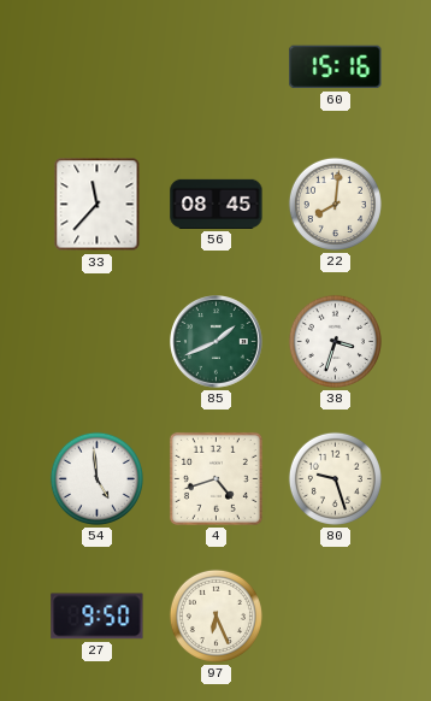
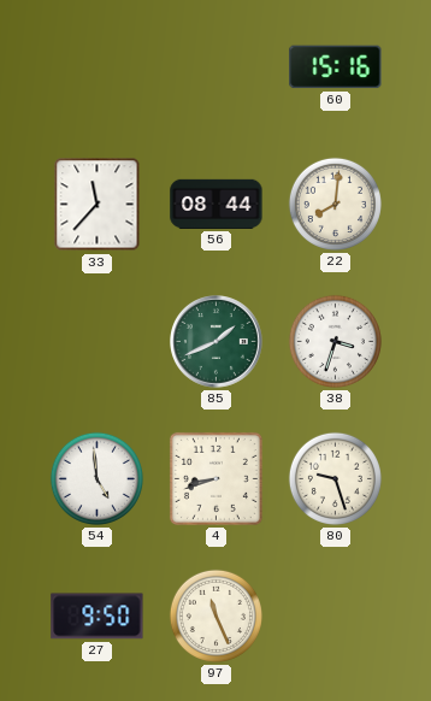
56: 08:45 -> 08:44
4: 4:42 -> 8:42
97: 6:26 -> 11:26
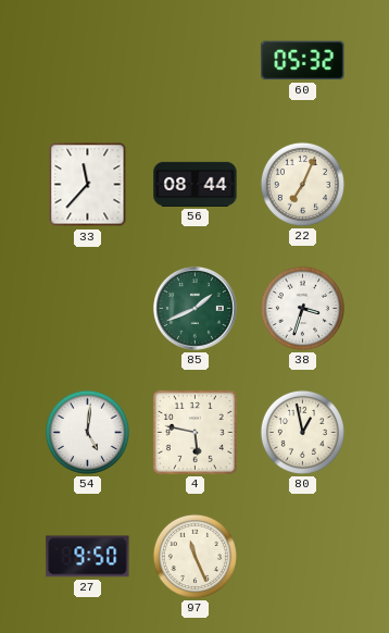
60: 15:16 -> 05:32
22: 8:01 -> 7:04
54: 4:59 -> 5:01
4: 8:42 -> 5:47
80: 9:27 -> 12:58
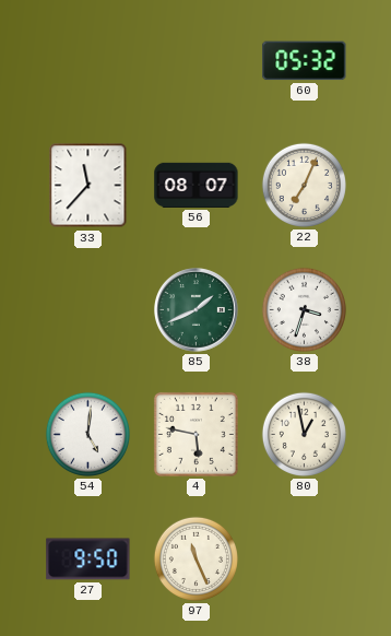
56: 08:44 -> 08:07
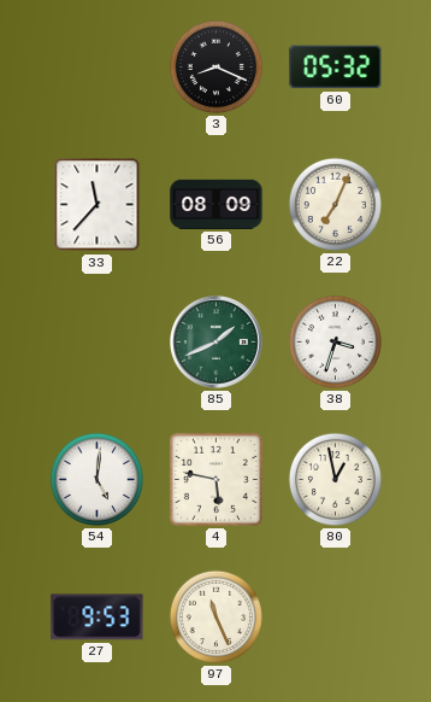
3: none -> 8:19
56: 08:07 -> 08:09
27: 9:50 -> 9:53
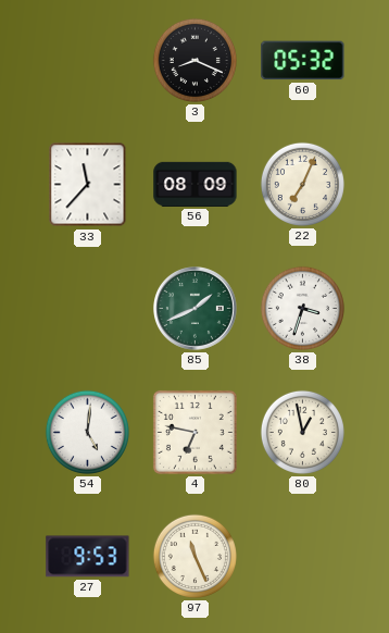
4: 5:47 -> 6:47
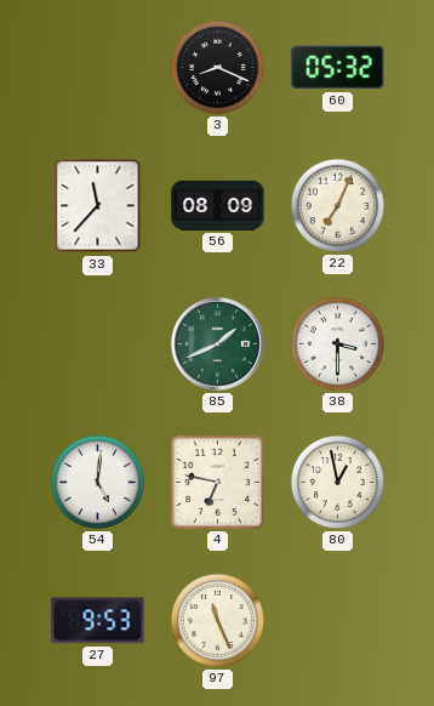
38: 3:33 -> 3:30
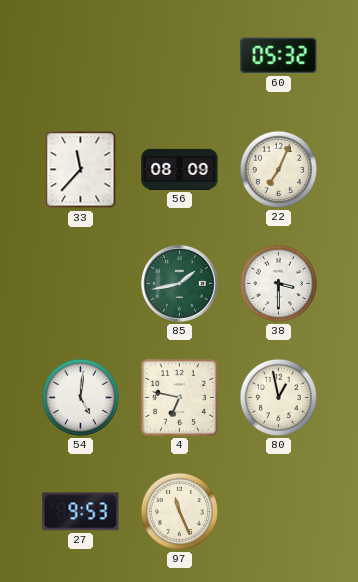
3: 8:19 -> none
85: 1:41 -> 1:43
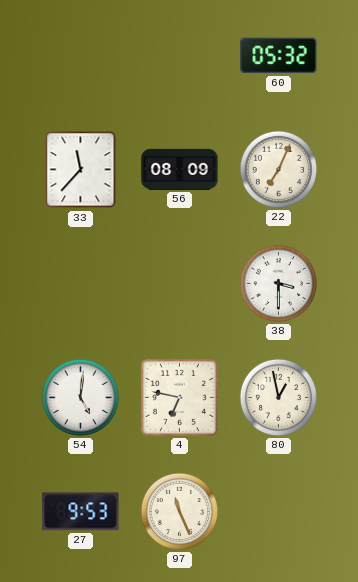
85: 1:43 -> none
